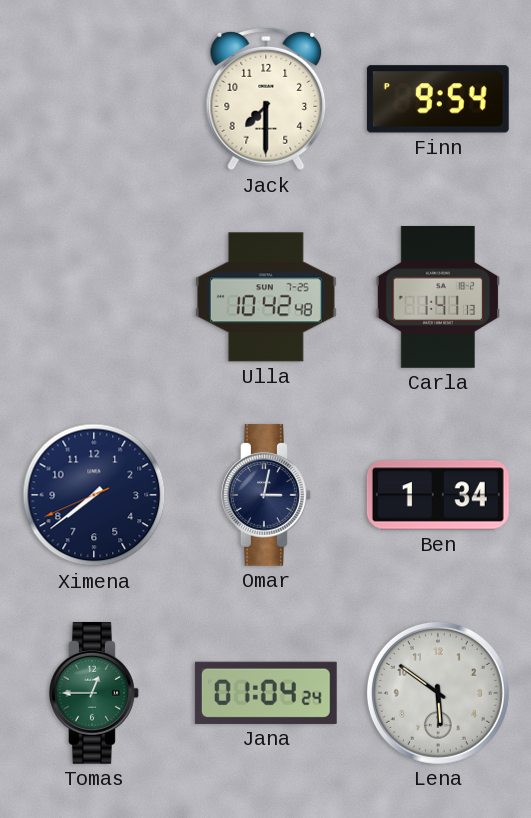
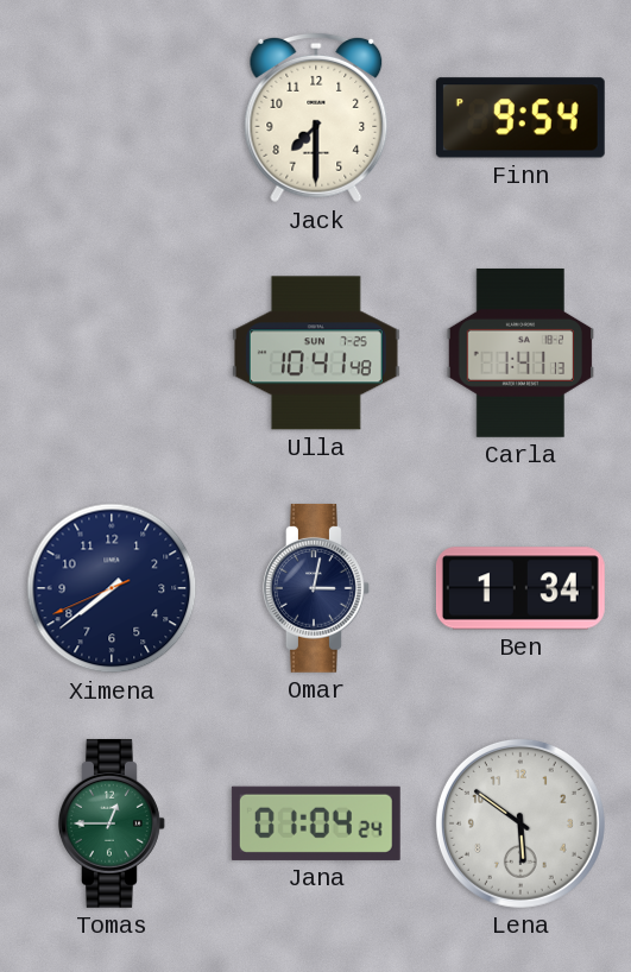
Ulla: 10:42 -> 10:41
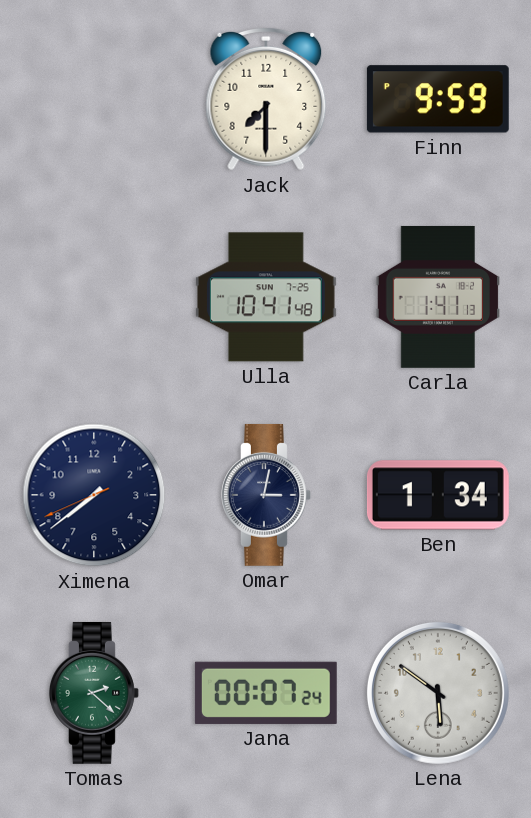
Finn: 9:54 -> 9:59
Tomas: 12:45 -> 2:22
Jana: 01:04 -> 00:07
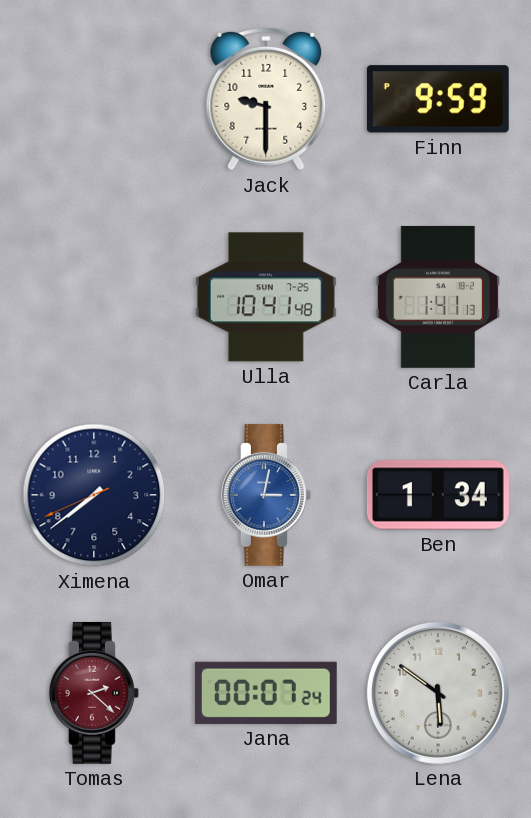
Jack: 7:30 -> 9:30
Omar dial: navy -> blue
Tomas dial: green -> burgundy
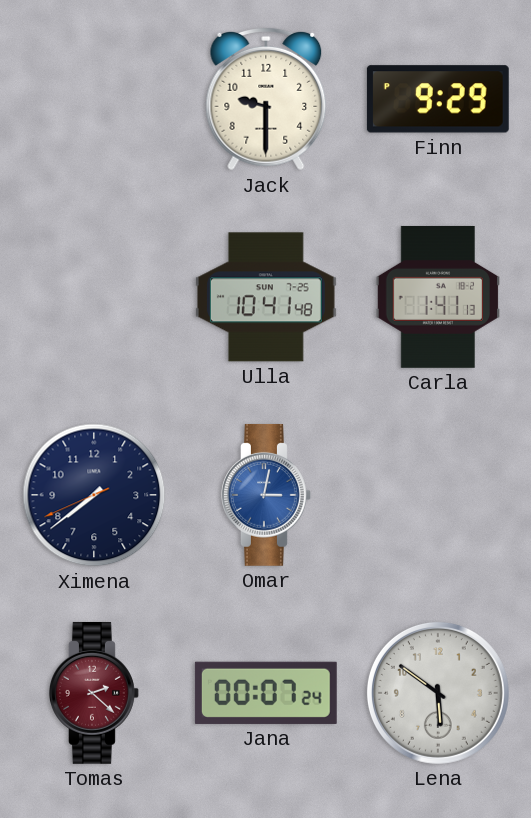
Finn: 9:59 -> 9:29
Ben: 1:34 -> none
